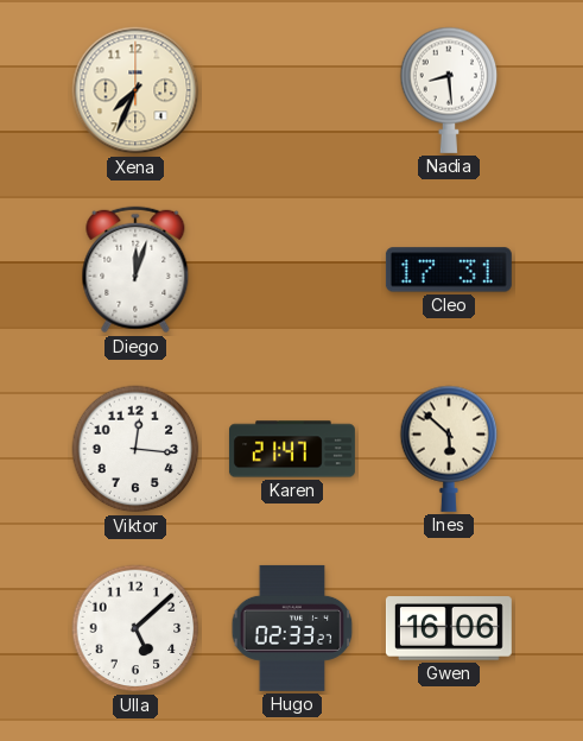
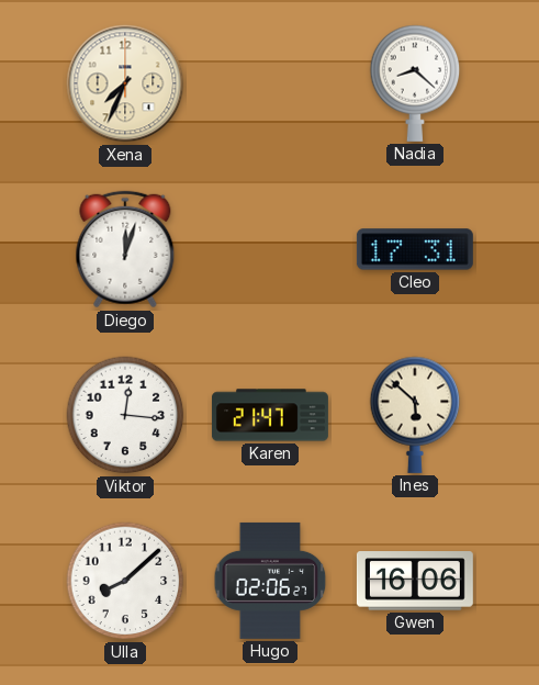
Nadia: 8:29 -> 8:22
Ulla: 5:08 -> 8:08
Hugo: 02:33 -> 02:06
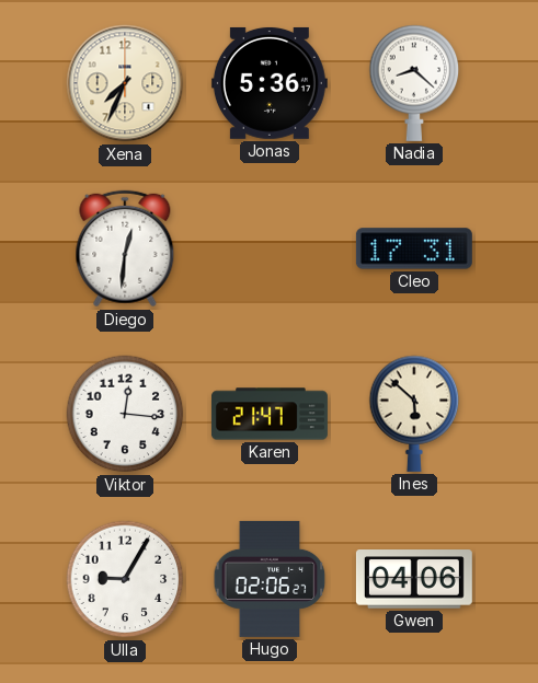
Jonas: none -> 5:36
Diego: 12:03 -> 12:31
Ulla: 8:08 -> 9:05
Gwen: 16:06 -> 04:06
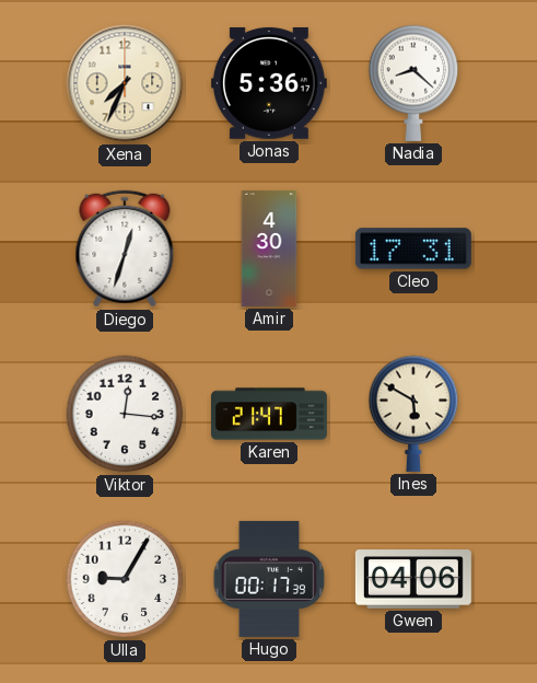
Diego: 12:31 -> 12:33
Amir: none -> 4:30
Ines: 5:52 -> 5:50
Hugo: 02:06 -> 00:17
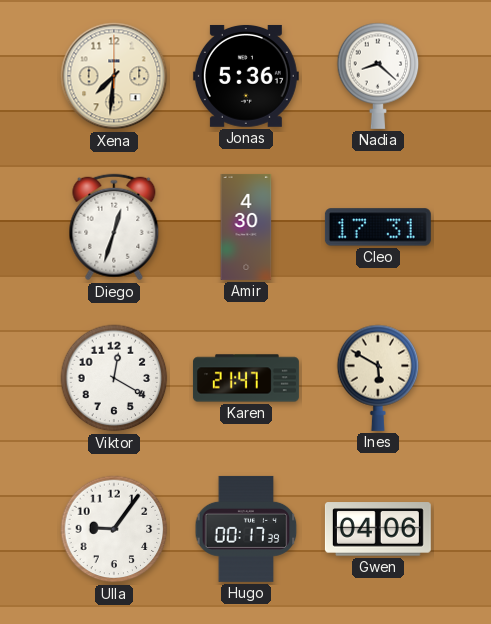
Xena: 7:34 -> 7:31
Viktor: 12:16 -> 12:20
Ulla: 9:05 -> 9:06
